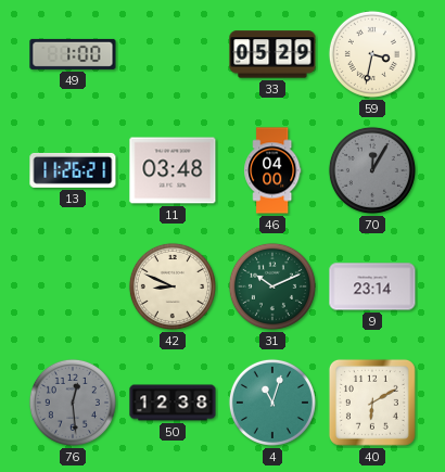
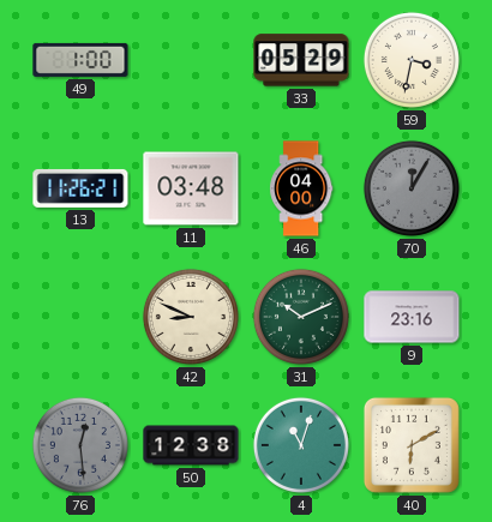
9: 23:14 -> 23:16
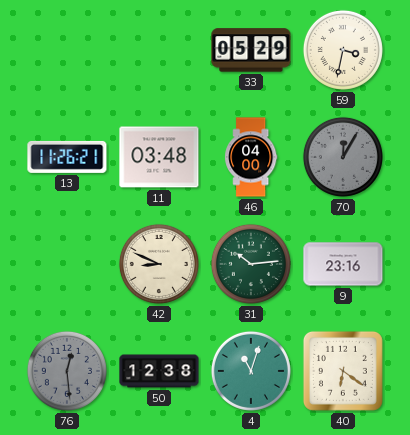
49: 1:00 -> none
31: 10:11 -> 10:14
40: 6:10 -> 6:21
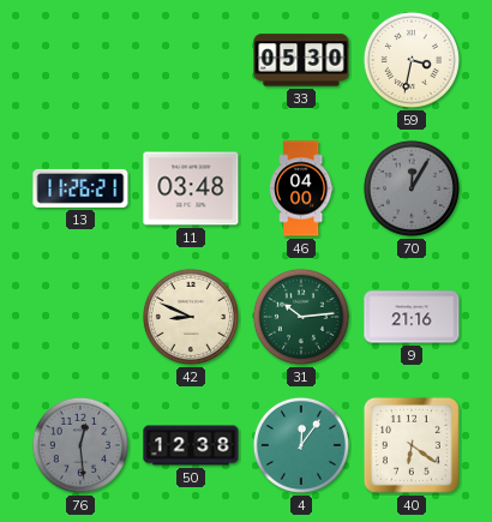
33: 05:29 -> 05:30
9: 23:16 -> 21:16
4: 11:03 -> 12:06
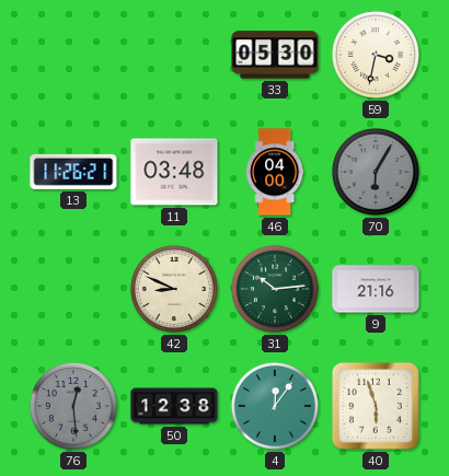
70: 12:05 -> 6:05
40: 6:21 -> 5:57
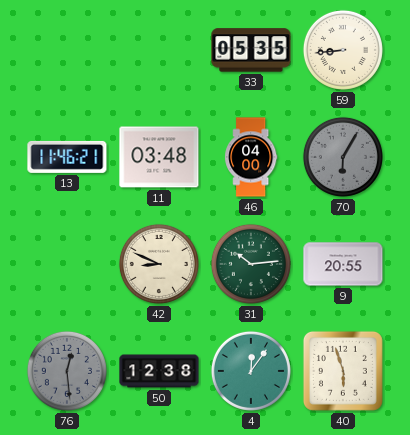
33: 05:30 -> 05:35
59: 3:32 -> 8:44
13: 11:26 -> 11:46
9: 21:16 -> 20:55
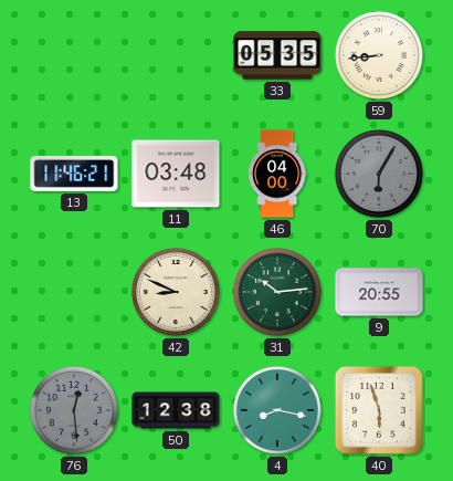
4: 12:06 -> 8:17
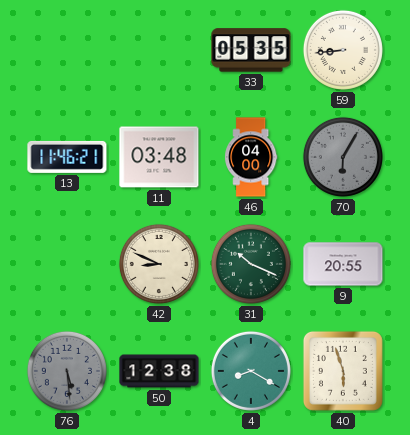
31: 10:14 -> 10:19
76: 12:29 -> 5:29
4: 8:17 -> 8:20
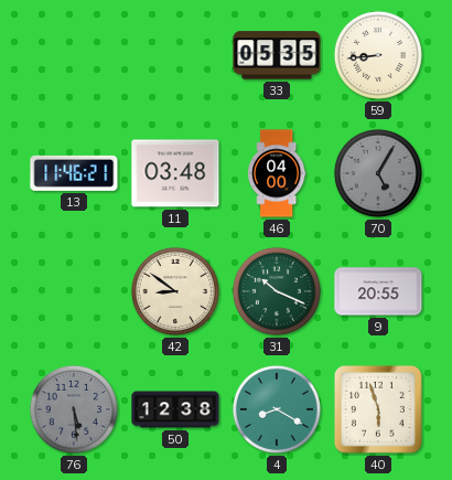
70: 6:05 -> 5:05
42: 8:49 -> 8:51
